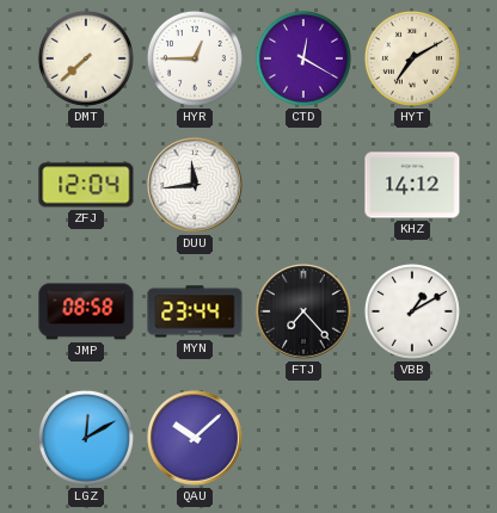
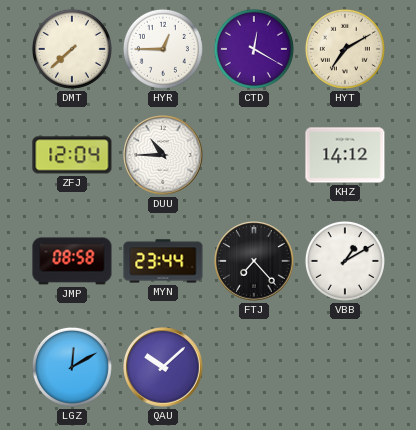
DUU: 11:44 -> 10:45
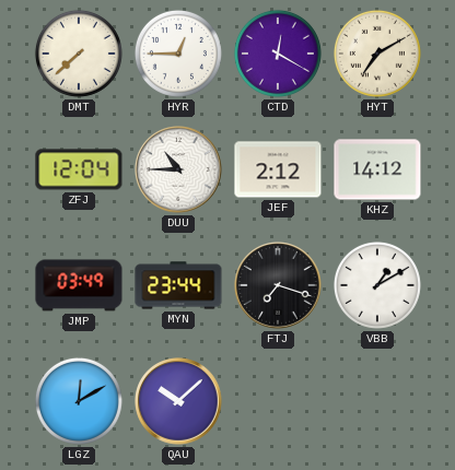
JEF: none -> 2:12
JMP: 08:58 -> 03:49
FTJ: 7:23 -> 7:18
